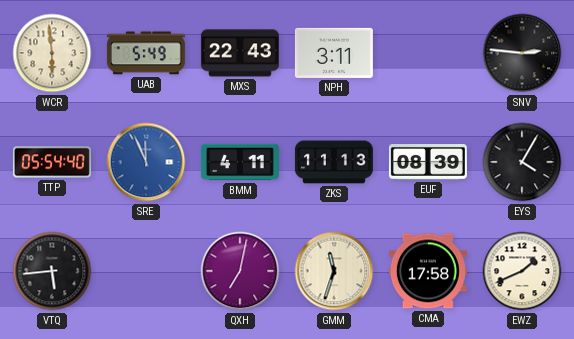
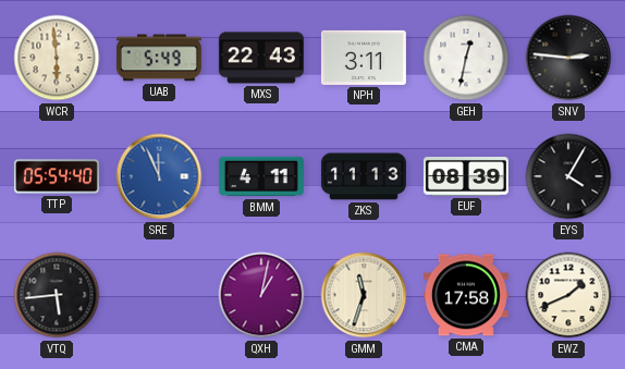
GEH: none -> 12:32
QXH: 7:02 -> 1:02
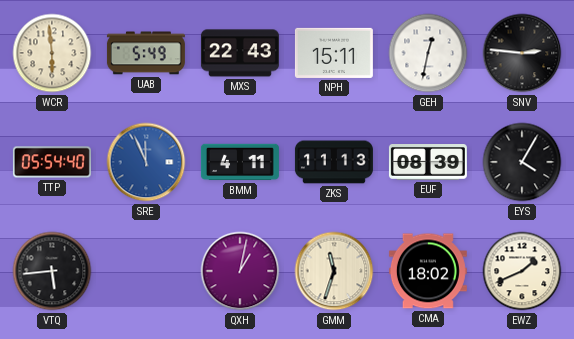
NPH: 3:11 -> 15:11
CMA: 17:58 -> 18:02
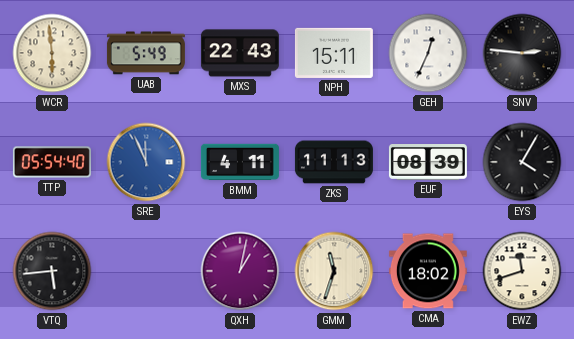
GEH: 12:32 -> 12:34
EWZ: 1:41 -> 11:42
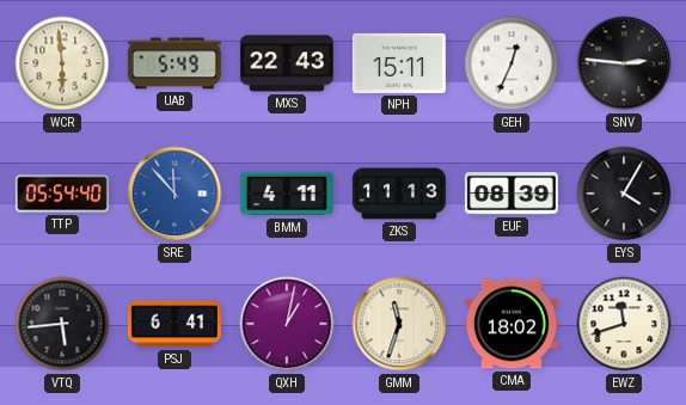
SRE: 11:56 -> 11:53
PSJ: none -> 6:41
